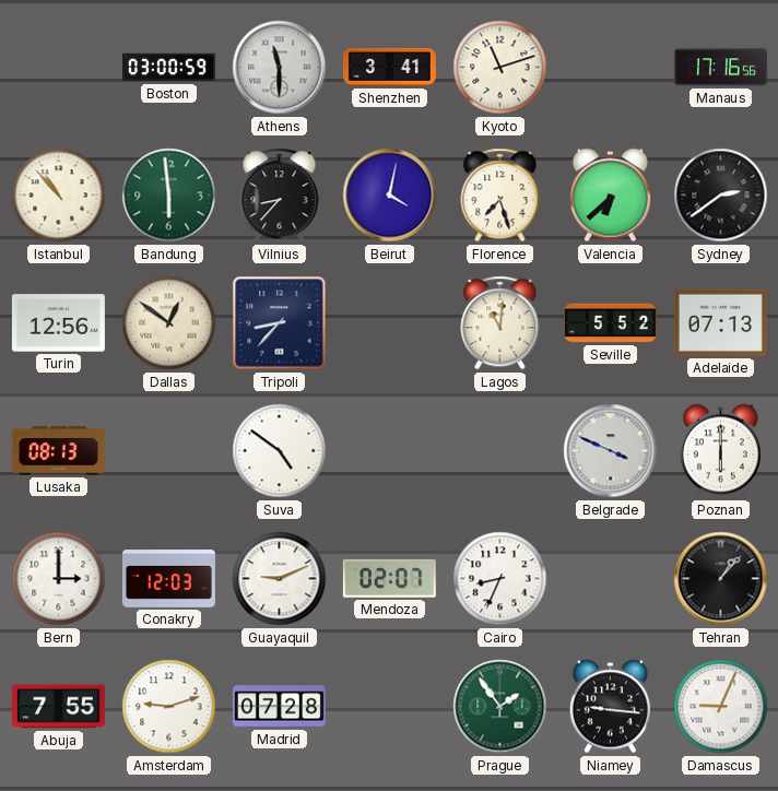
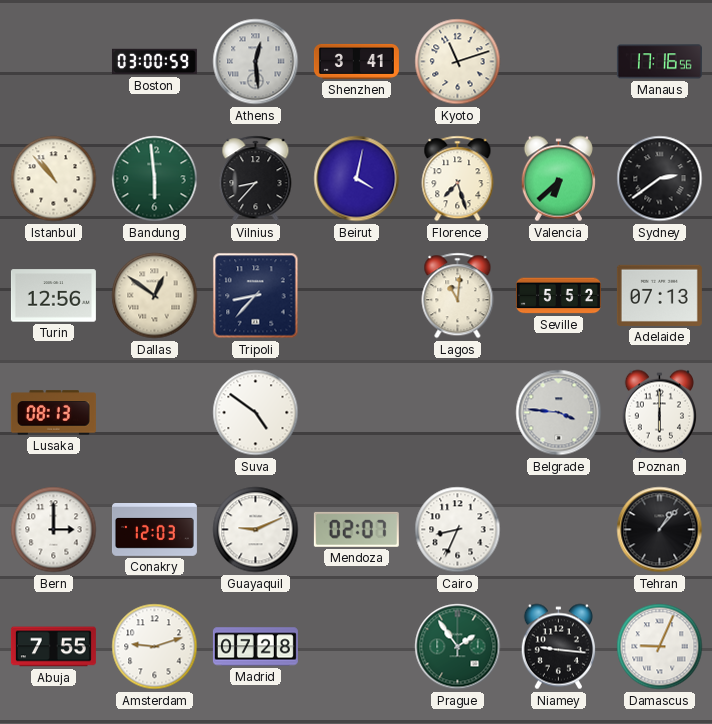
Athens: 11:30 -> 12:29
Belgrade: 3:49 -> 3:46
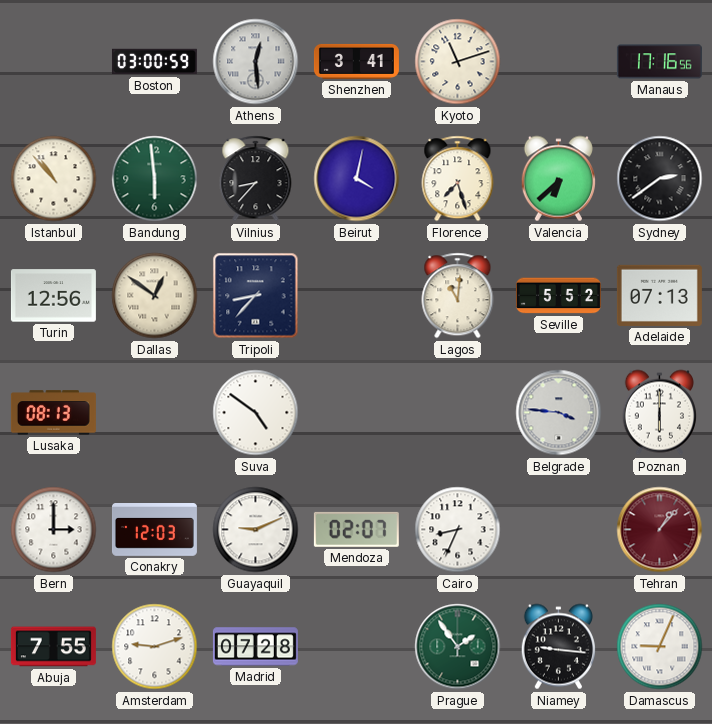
Tehran dial: black -> burgundy
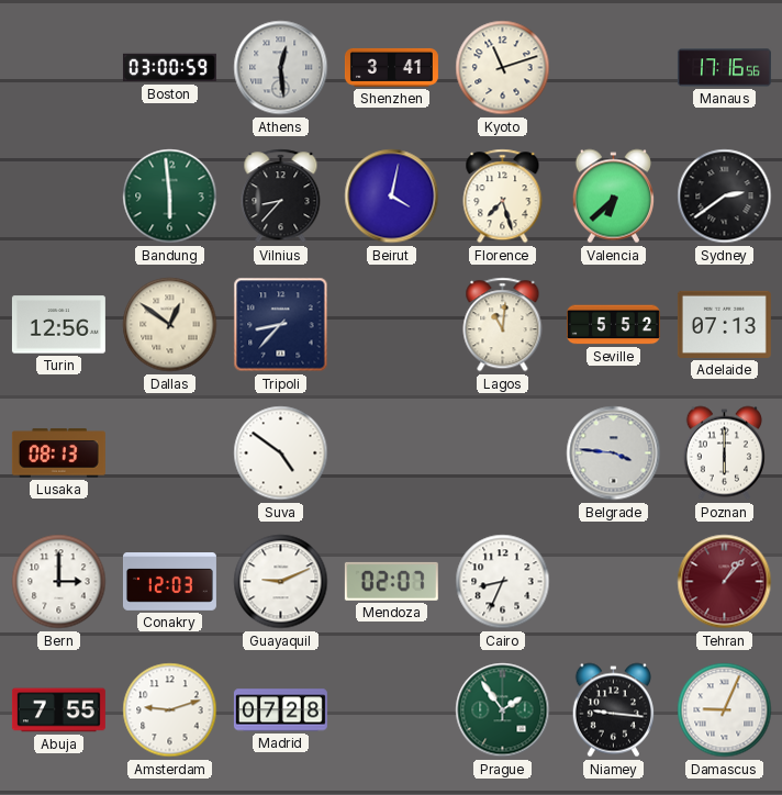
Istanbul: 10:53 -> none
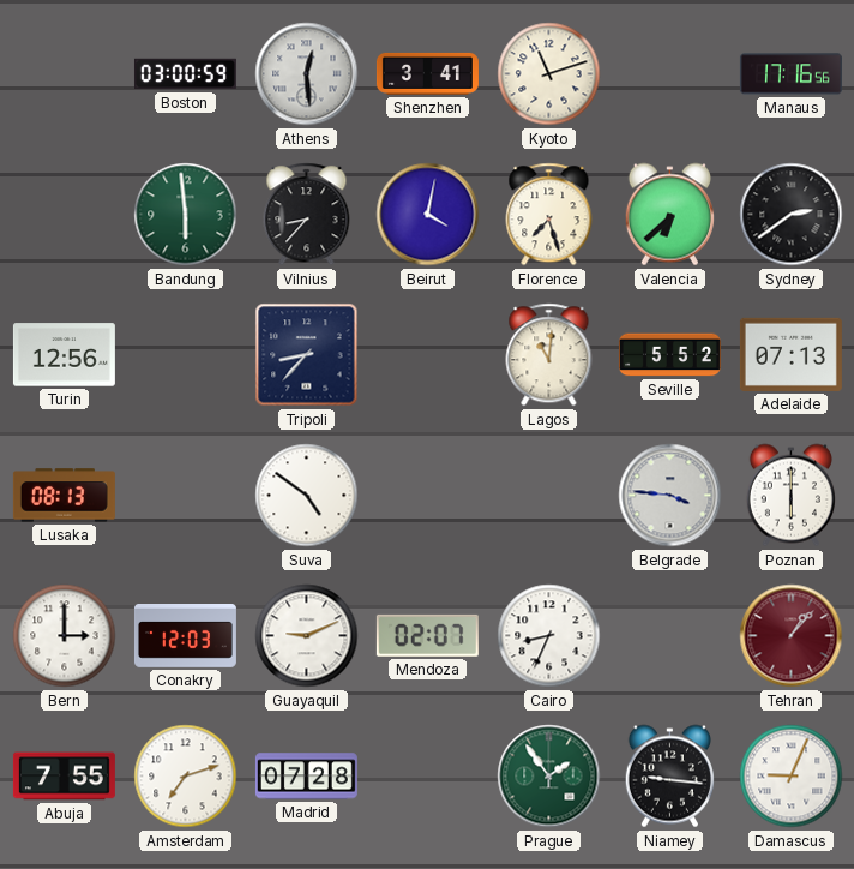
Dallas: 12:51 -> none
Amsterdam: 9:12 -> 7:12
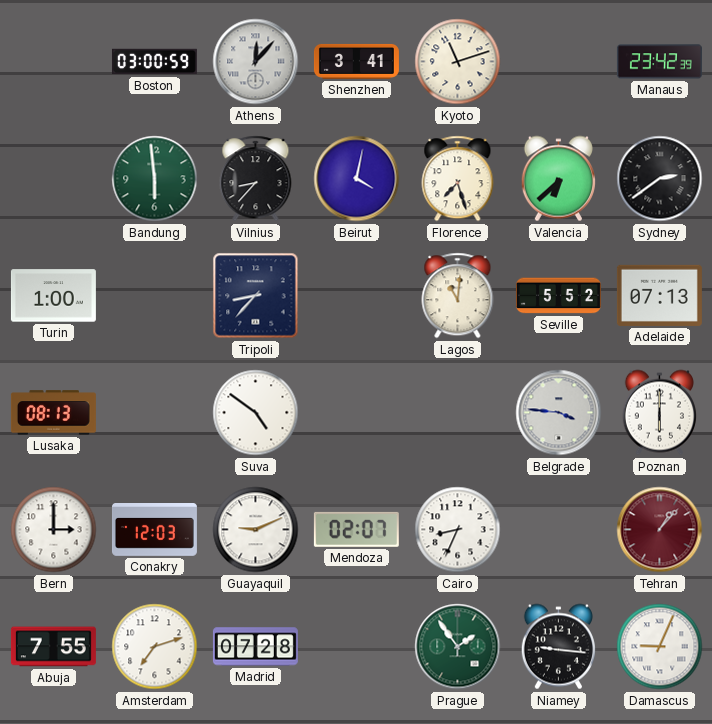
Athens: 12:29 -> 12:07
Manaus: 17:16 -> 23:42
Turin: 12:56 -> 1:00
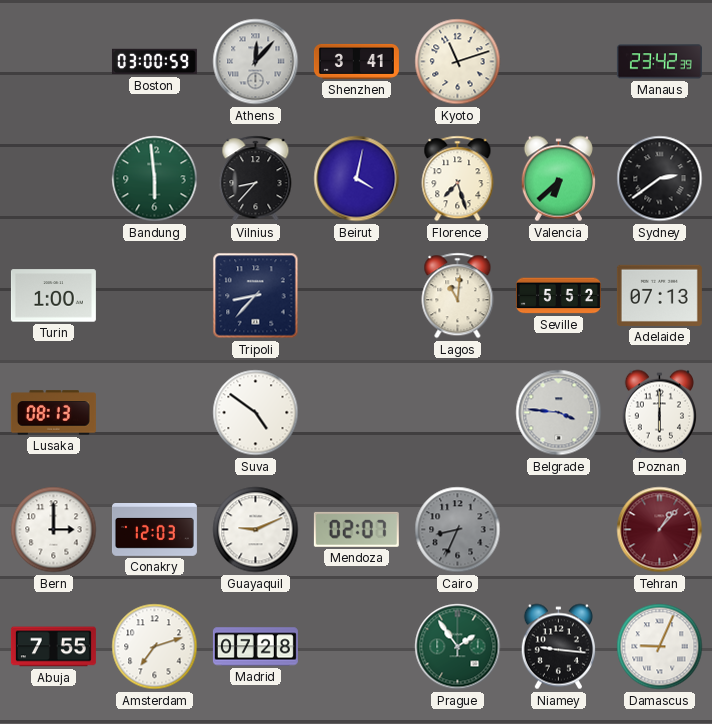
Cairo dial: white -> grey
